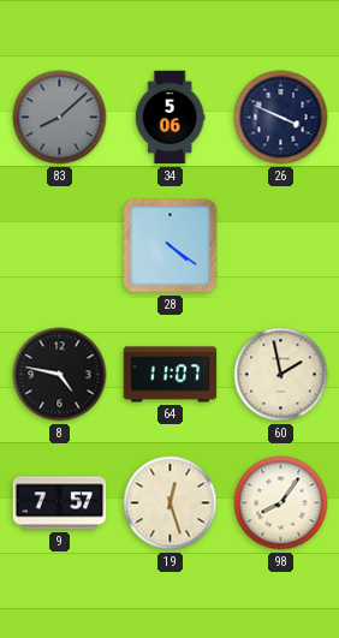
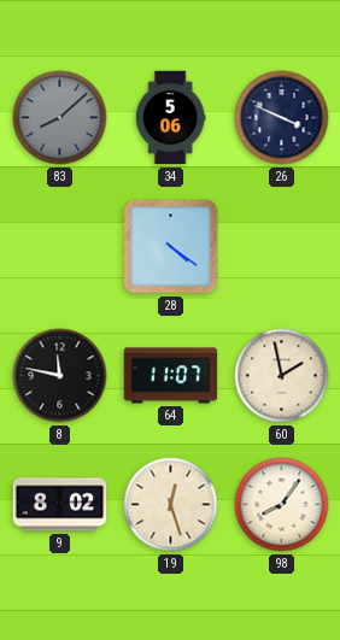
8: 4:47 -> 11:47
9: 7:57 -> 8:02
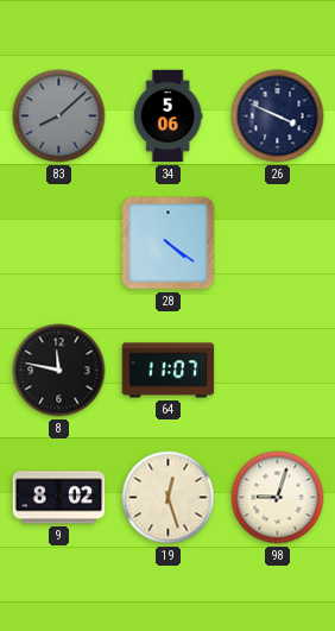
60: 1:58 -> none
98: 8:06 -> 9:03
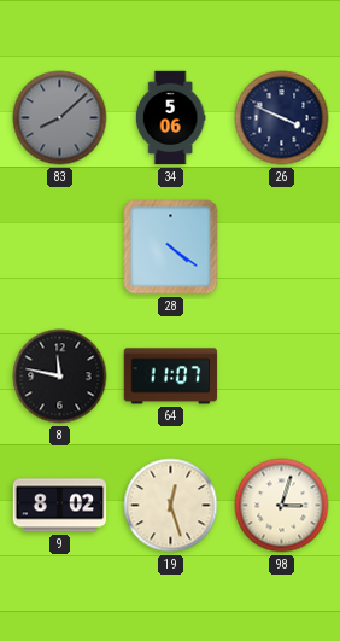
98: 9:03 -> 3:03
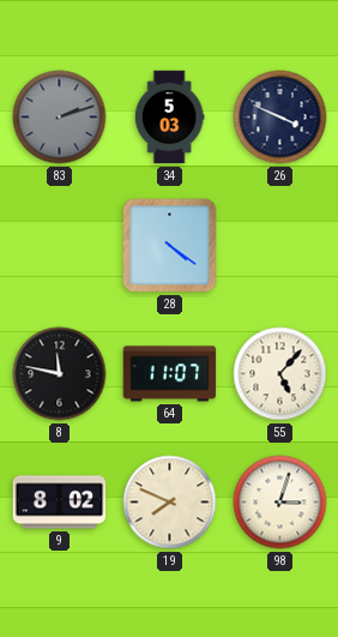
83: 8:08 -> 2:12
34: 5:06 -> 5:03
55: none -> 5:07
19: 12:27 -> 7:49
